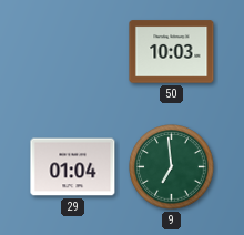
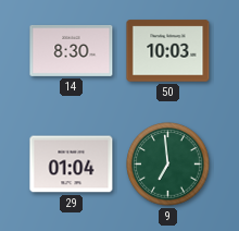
14: none -> 8:30
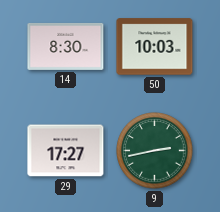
29: 01:04 -> 17:27
9: 6:59 -> 2:43
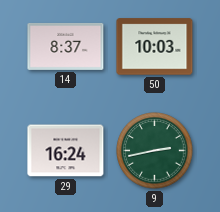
14: 8:30 -> 8:37
29: 17:27 -> 16:24
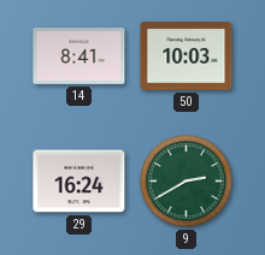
14: 8:37 -> 8:41
9: 2:43 -> 2:40
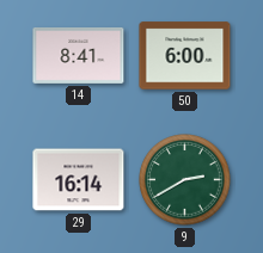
50: 10:03 -> 6:00
29: 16:24 -> 16:14
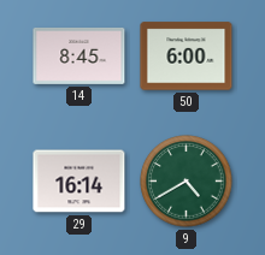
14: 8:41 -> 8:45
9: 2:40 -> 4:40
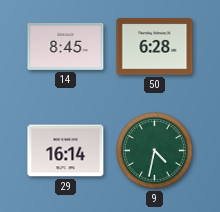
50: 6:00 -> 6:28
9: 4:40 -> 4:32
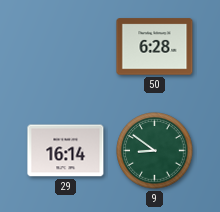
14: 8:45 -> none
9: 4:32 -> 8:51
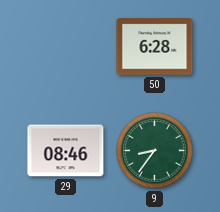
29: 16:14 -> 08:46
9: 8:51 -> 8:36
